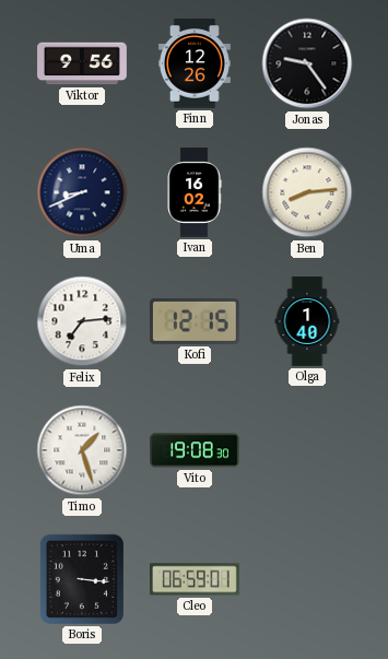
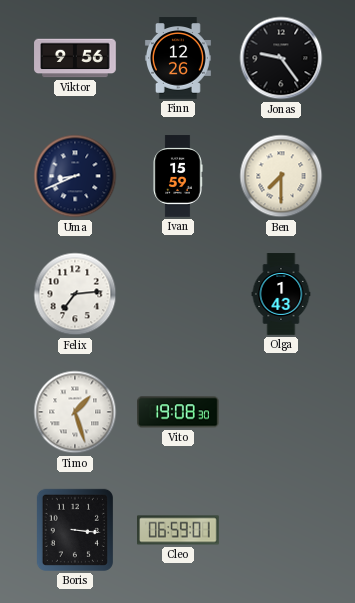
Ivan: 16:02 -> 15:59
Ben: 8:14 -> 7:30
Kofi: 12:15 -> none
Olga: 1:40 -> 1:43
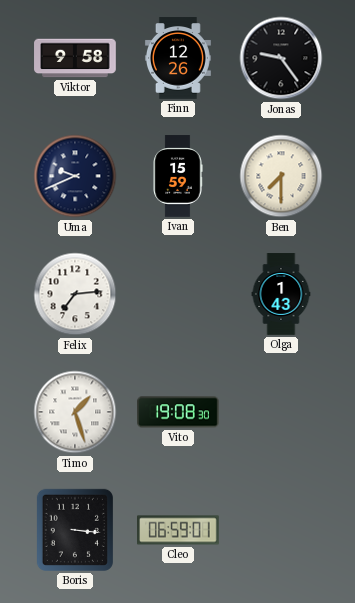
Viktor: 9:56 -> 9:58
Uma: 8:41 -> 9:41
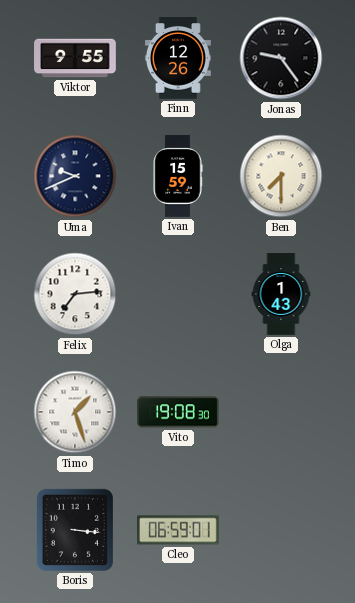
Viktor: 9:58 -> 9:55
